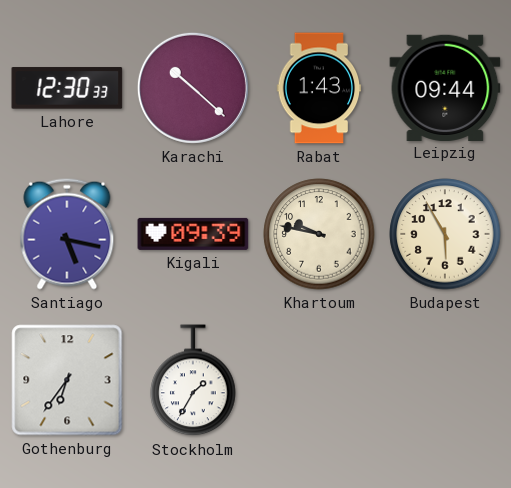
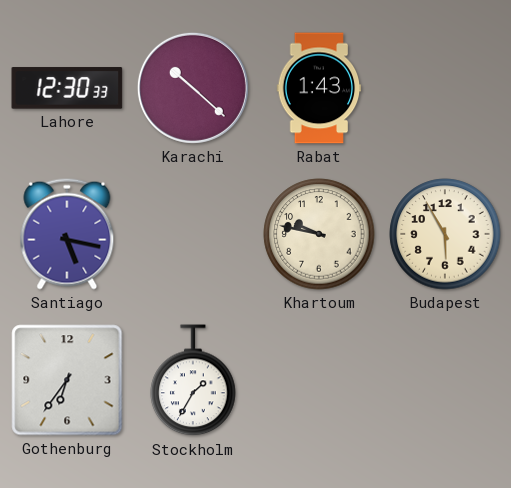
Leipzig: 09:44 -> none
Kigali: 09:39 -> none
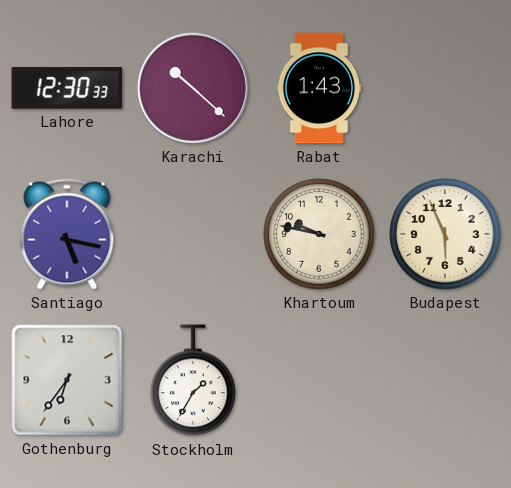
Budapest: 5:55 -> 5:56
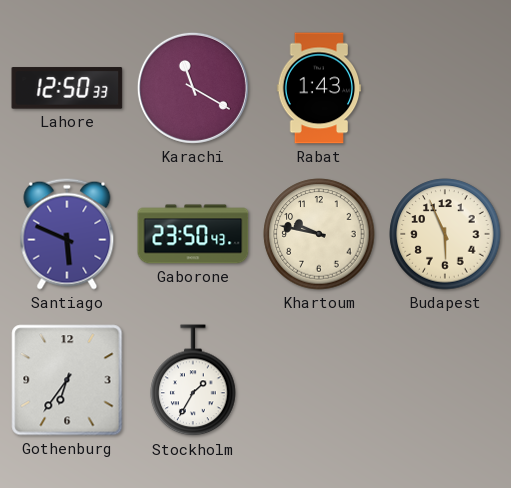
Lahore: 12:30 -> 12:50
Karachi: 10:22 -> 11:20
Santiago: 5:17 -> 5:49
Gaborone: none -> 23:50
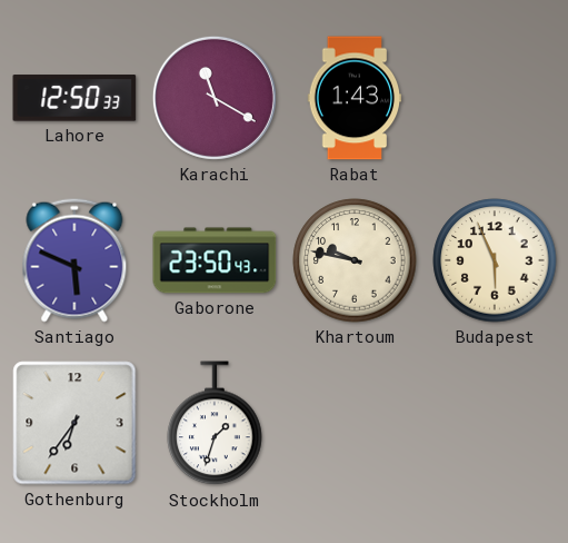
Stockholm: 1:35 -> 1:33
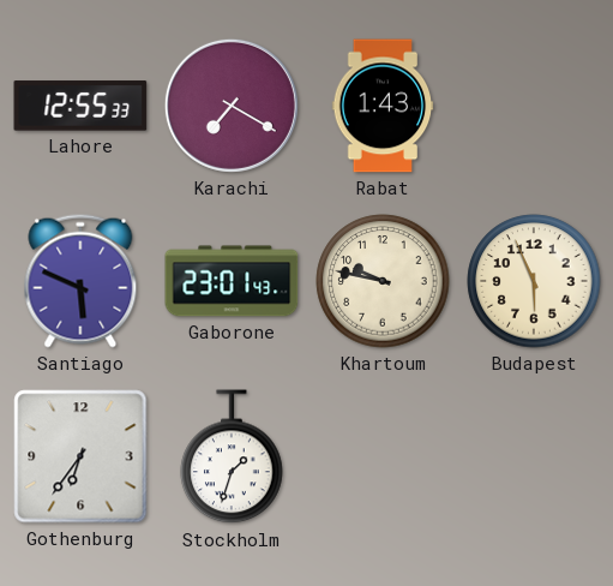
Lahore: 12:50 -> 12:55
Karachi: 11:20 -> 7:20
Gaborone: 23:50 -> 23:01
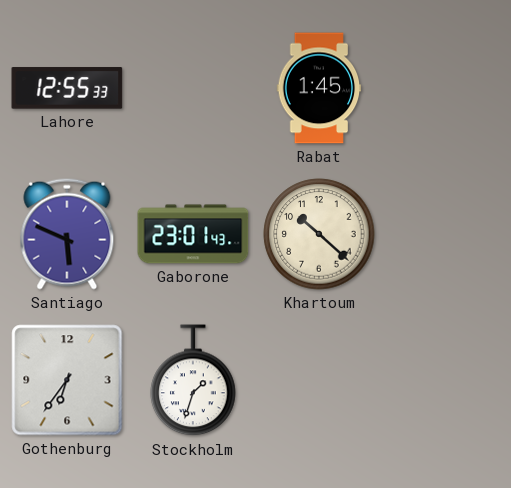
Karachi: 7:20 -> none
Rabat: 1:43 -> 1:45
Khartoum: 9:47 -> 10:22
Budapest: 5:56 -> none
